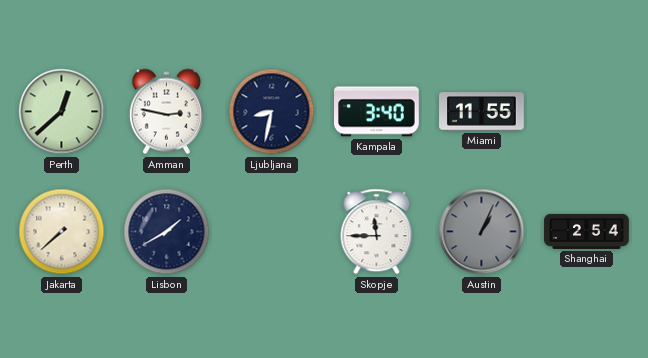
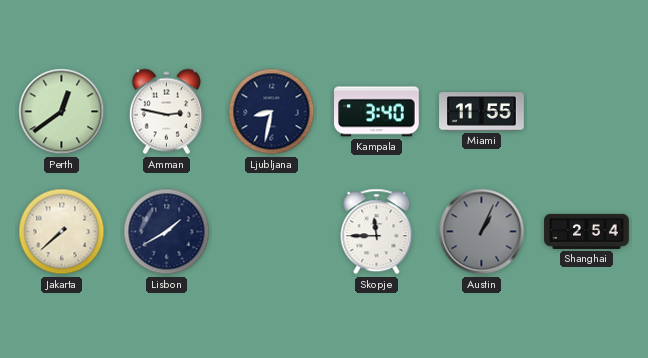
Perth: 12:38 -> 12:39
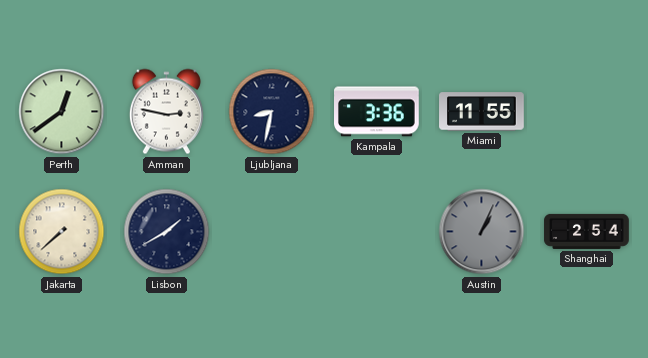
Kampala: 3:40 -> 3:36
Skopje: 11:45 -> none
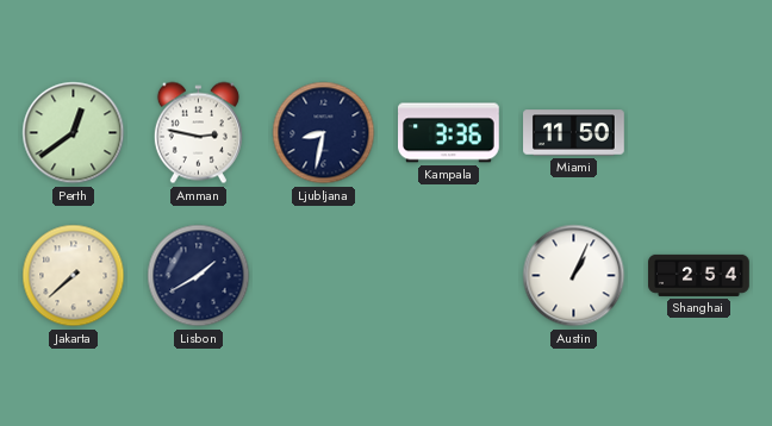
Miami: 11:55 -> 11:50
Austin dial: grey -> white
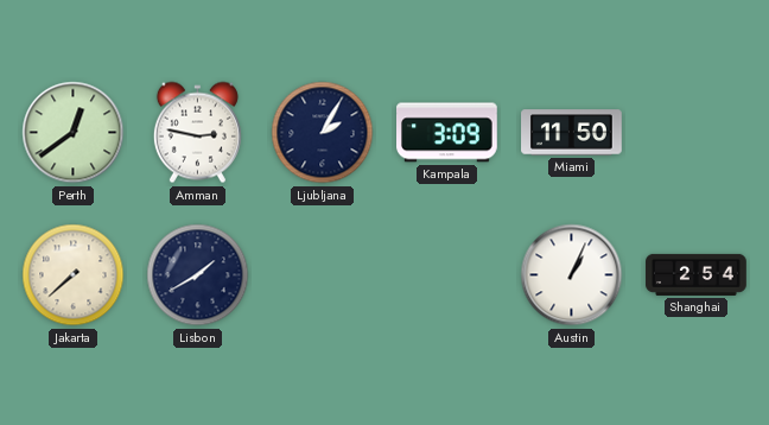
Ljubljana: 8:32 -> 2:05
Kampala: 3:36 -> 3:09
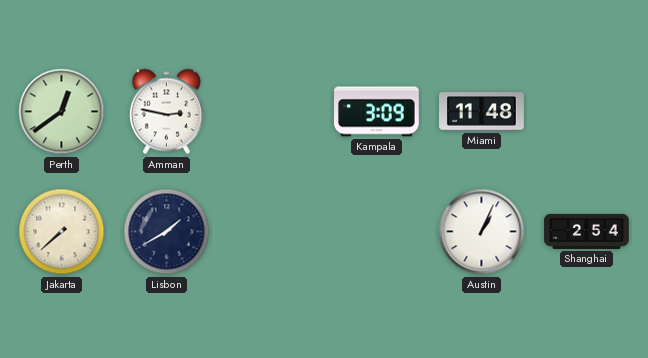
Ljubljana: 2:05 -> none
Miami: 11:50 -> 11:48
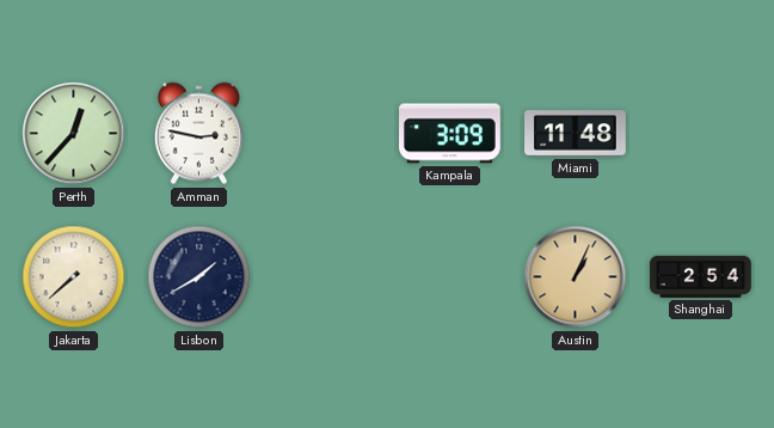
Perth: 12:39 -> 12:37
Austin dial: white -> champagne
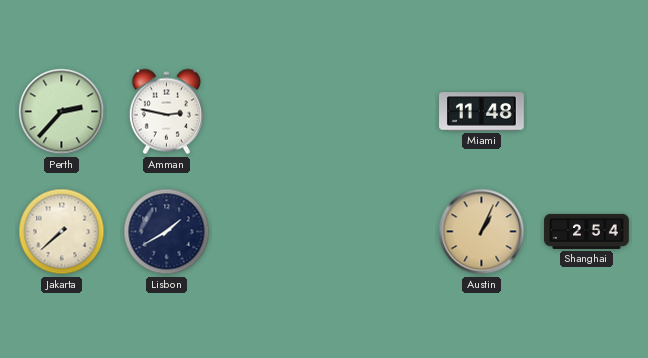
Perth: 12:37 -> 2:37
Kampala: 3:09 -> none
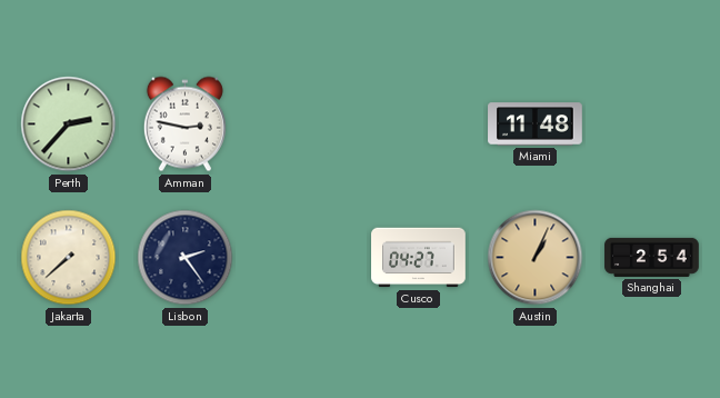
Lisbon: 1:40 -> 2:24
Cusco: none -> 04:27
